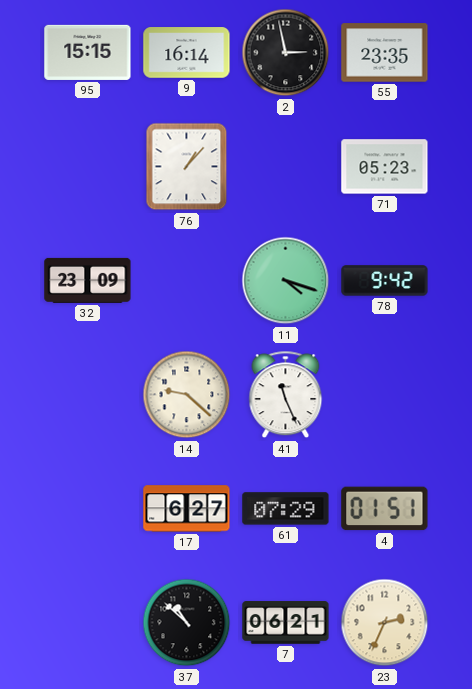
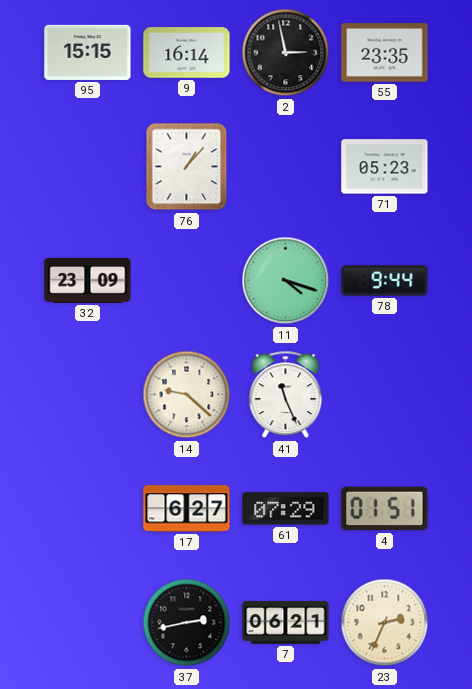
78: 9:42 -> 9:44
37: 10:52 -> 2:43
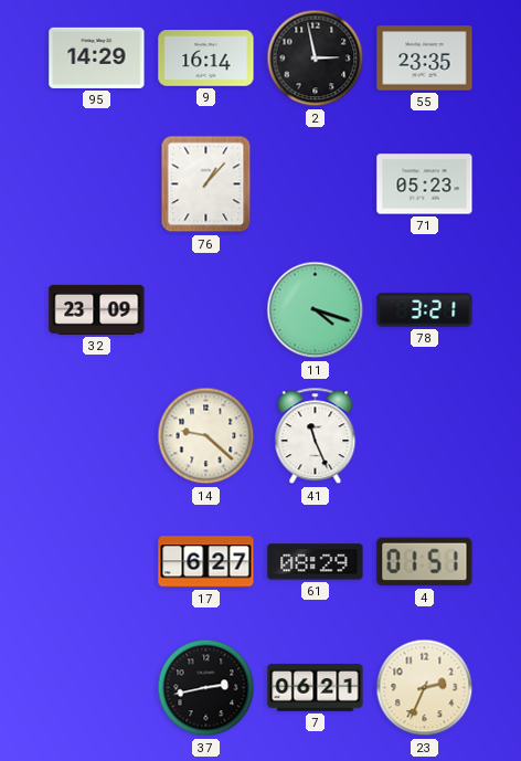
95: 15:15 -> 14:29
78: 9:44 -> 3:21
61: 07:29 -> 08:29
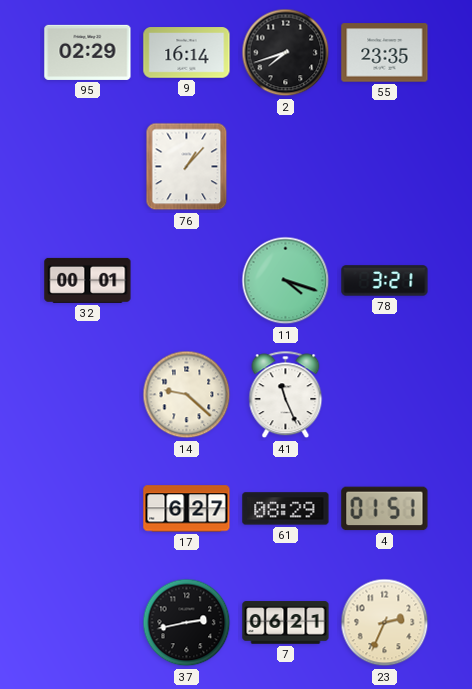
95: 14:29 -> 02:29
2: 2:58 -> 7:42
71: 05:23 -> none
32: 23:09 -> 00:01
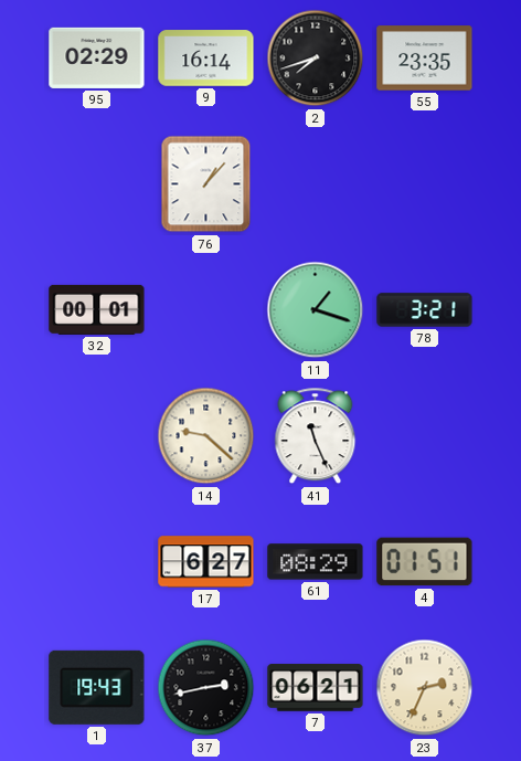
11: 4:18 -> 1:18
1: none -> 19:43
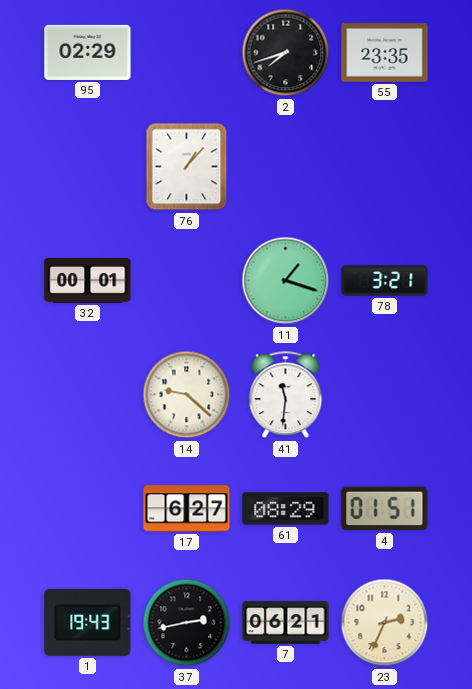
9: 16:14 -> none
41: 11:26 -> 11:31
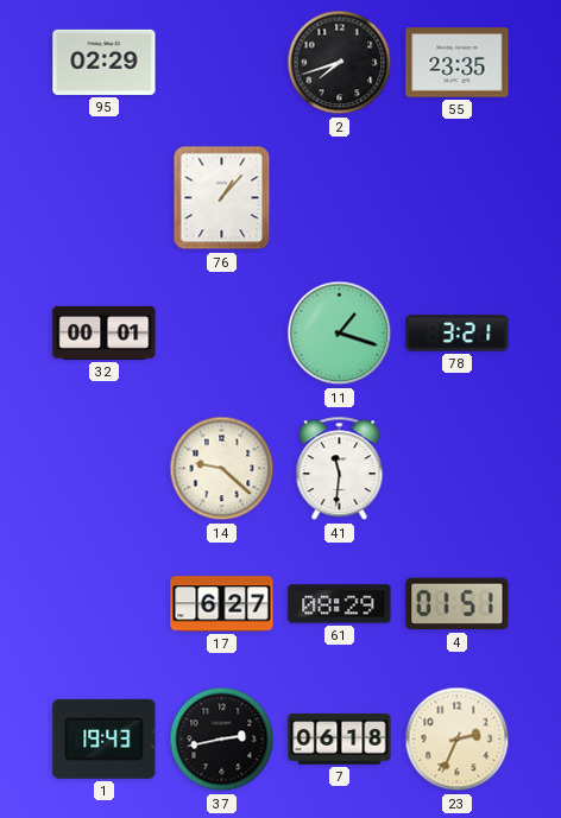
7: 06:21 -> 06:18
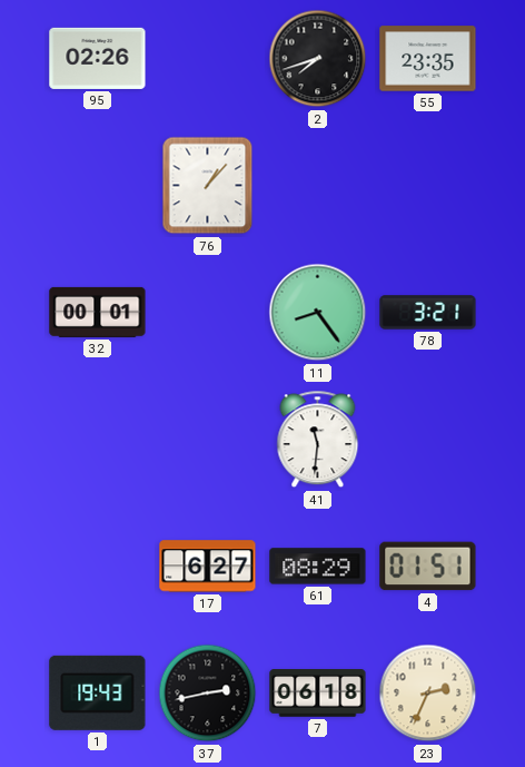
95: 02:29 -> 02:26
11: 1:18 -> 8:24
14: 9:22 -> none
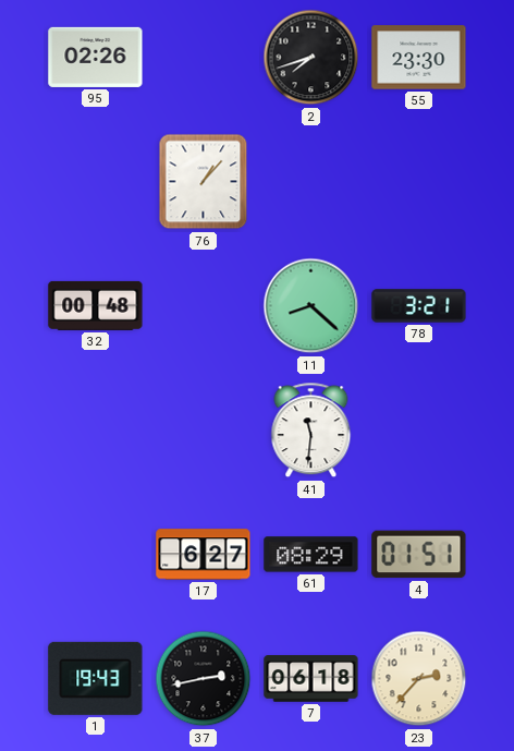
55: 23:35 -> 23:30
32: 00:01 -> 00:48
11: 8:24 -> 8:22
23: 2:34 -> 2:37
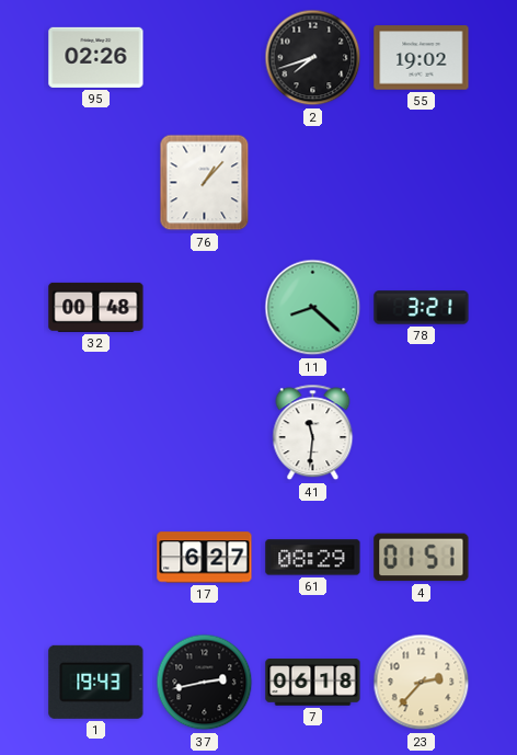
55: 23:30 -> 19:02
